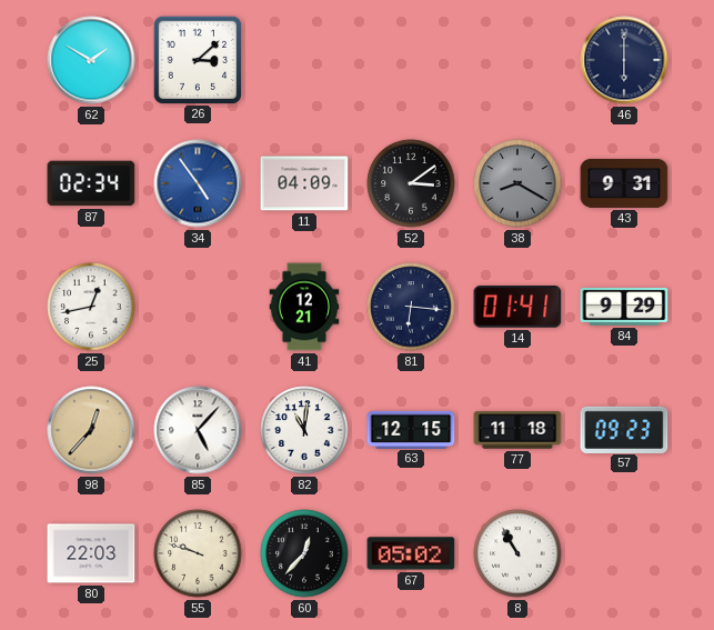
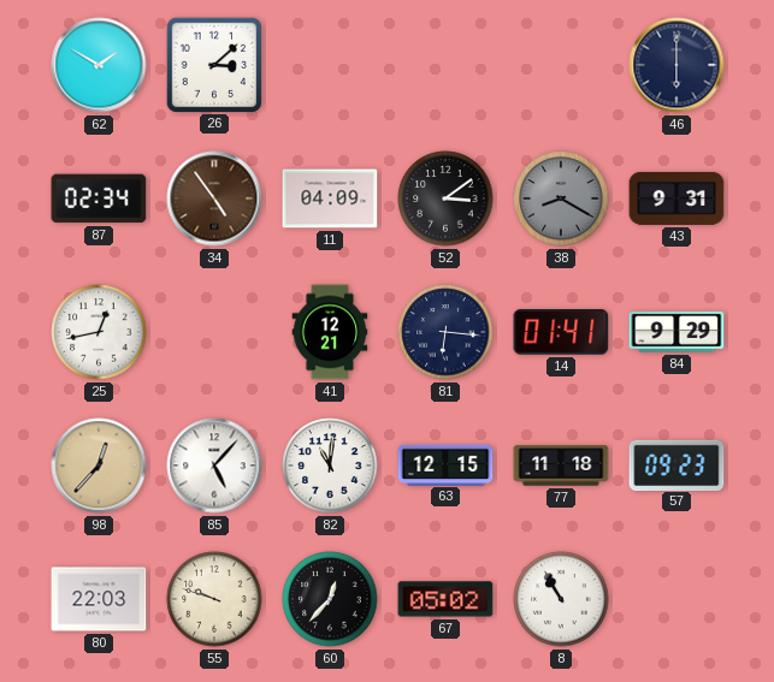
34 dial: blue -> brown
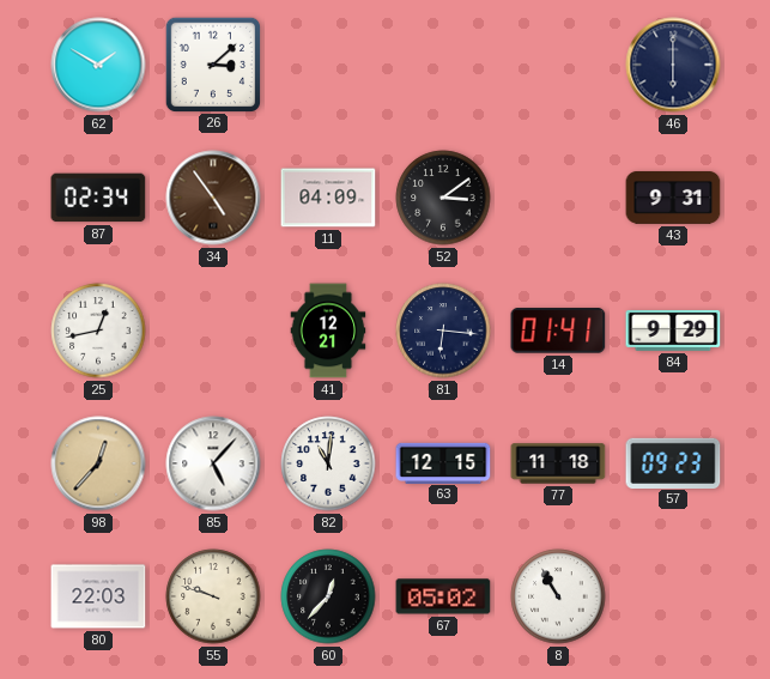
38: 8:20 -> none
